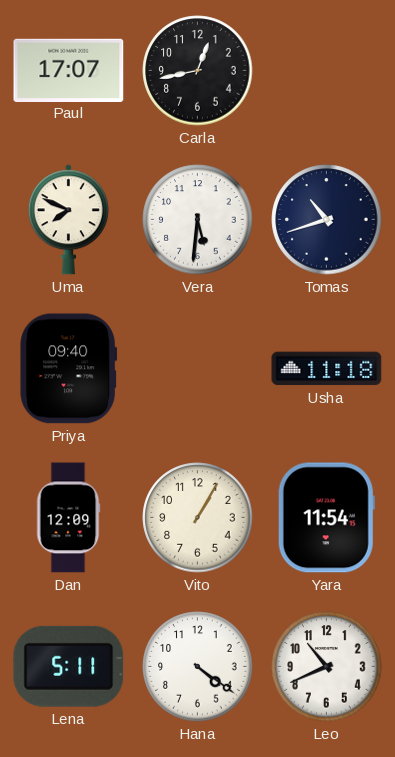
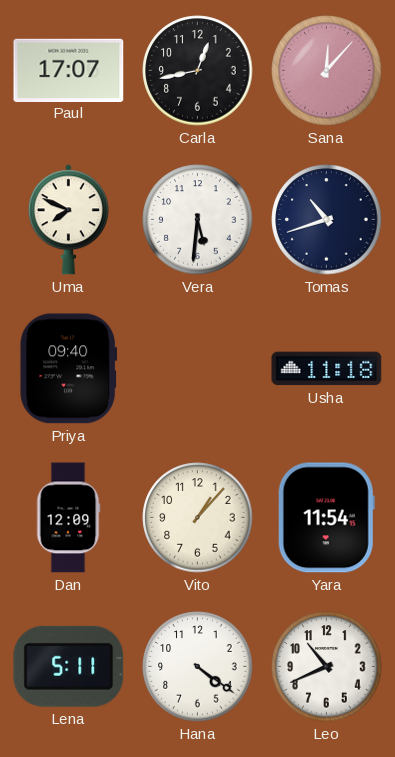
Sana: none -> 12:07
Vito: 1:05 -> 1:07
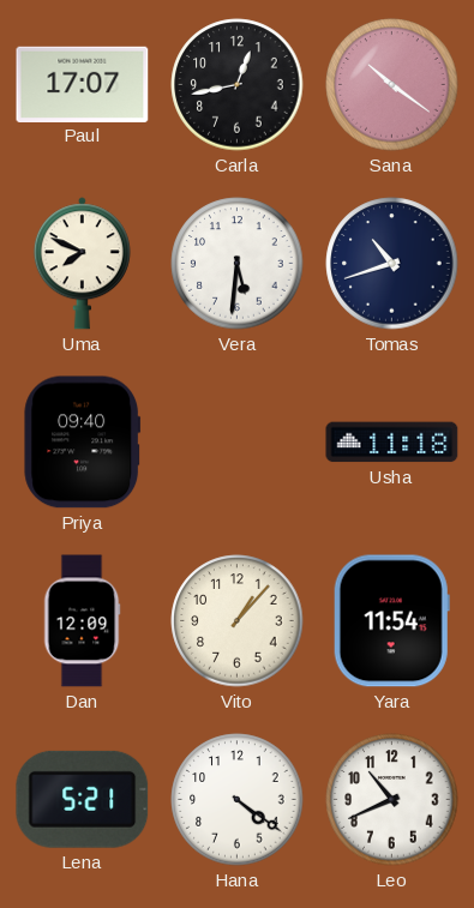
Sana: 12:07 -> 10:21
Lena: 5:11 -> 5:21
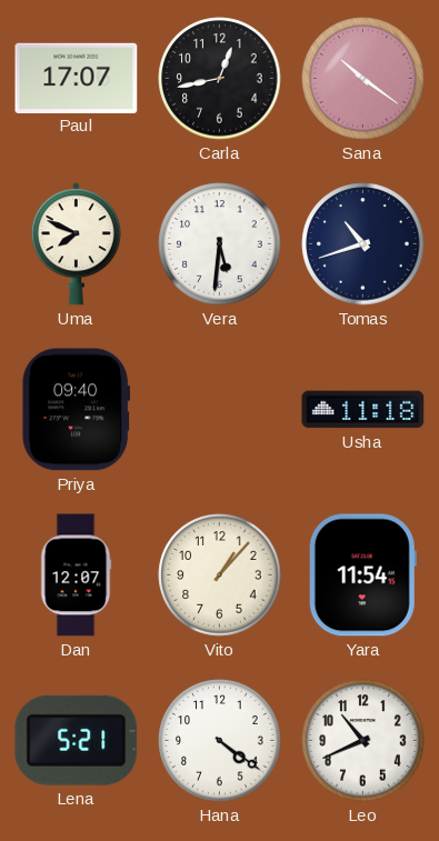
Dan: 12:09 -> 12:07
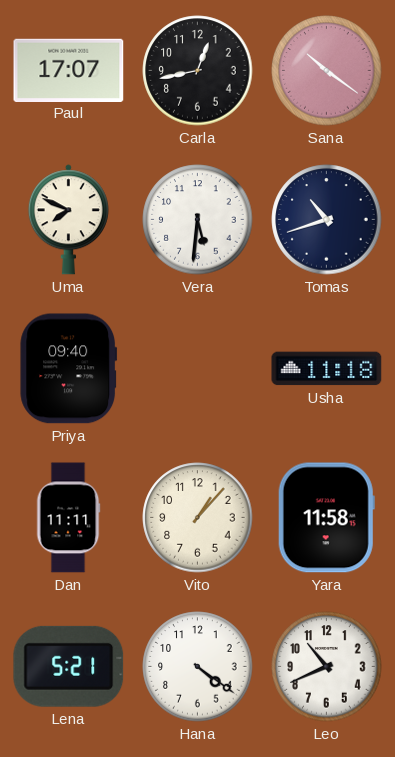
Dan: 12:07 -> 11:11
Yara: 11:54 -> 11:58
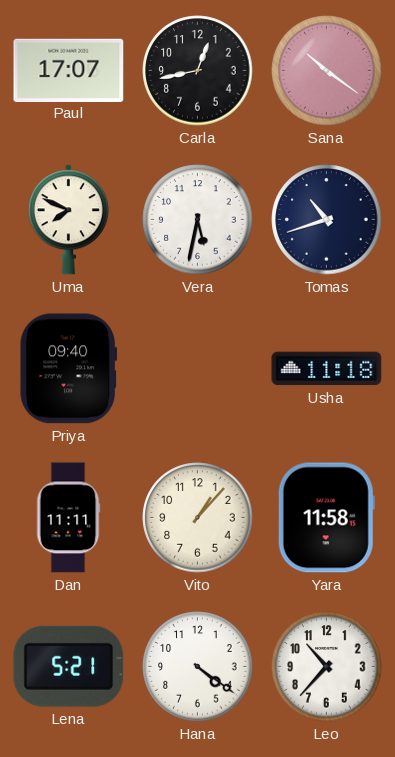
Vera: 5:31 -> 5:32
Leo: 10:41 -> 10:37
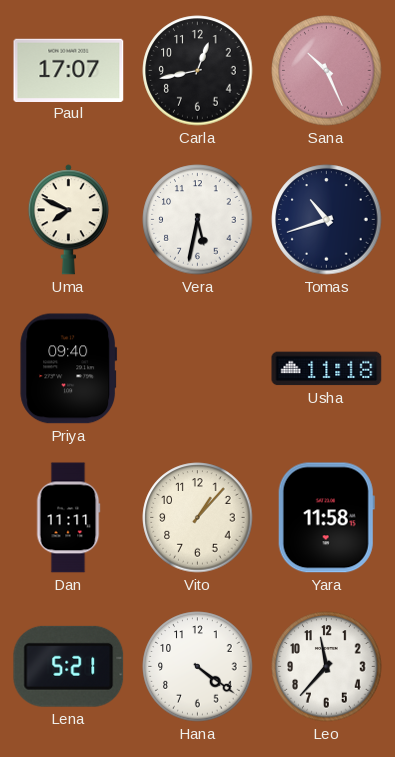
Sana: 10:21 -> 10:26
Leo: 10:37 -> 11:37
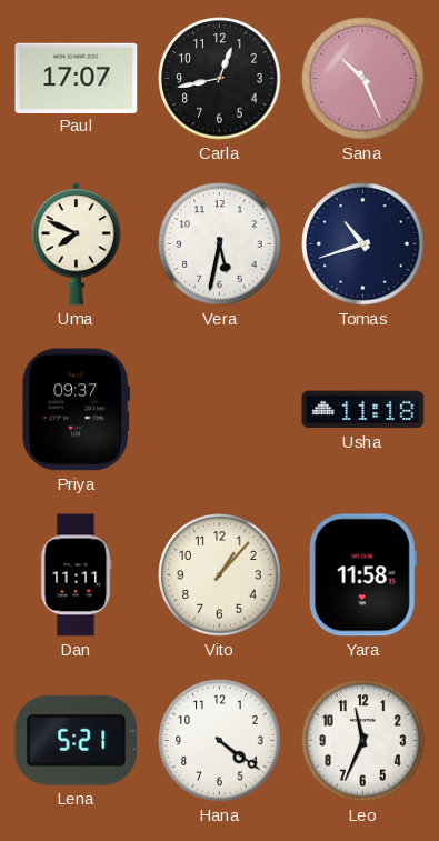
Priya: 09:40 -> 09:37
Leo: 11:37 -> 11:34
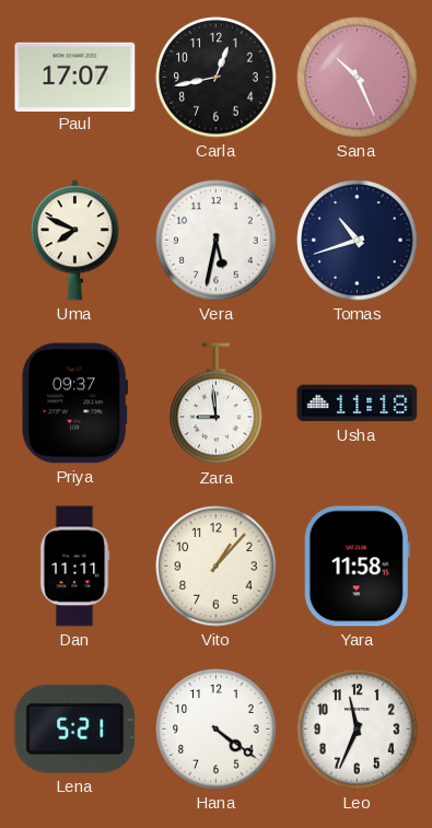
Zara: none -> 8:59
